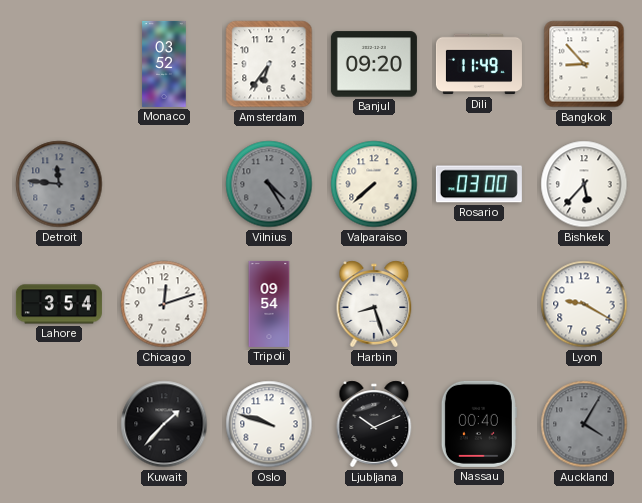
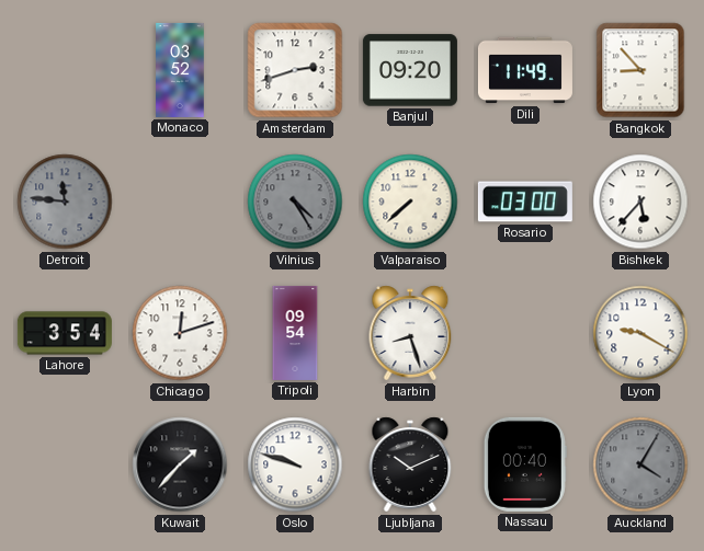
Amsterdam: 6:36 -> 2:42
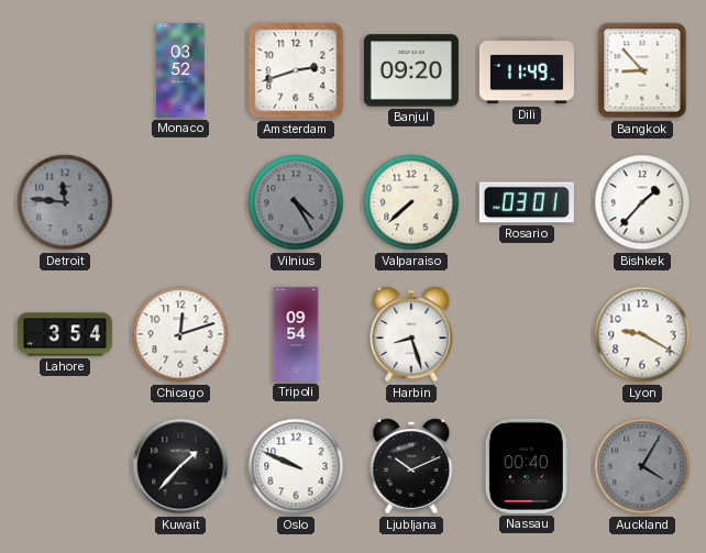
Rosario: 03:00 -> 03:01
Bishkek: 5:37 -> 1:37
Oslo: 9:48 -> 9:49
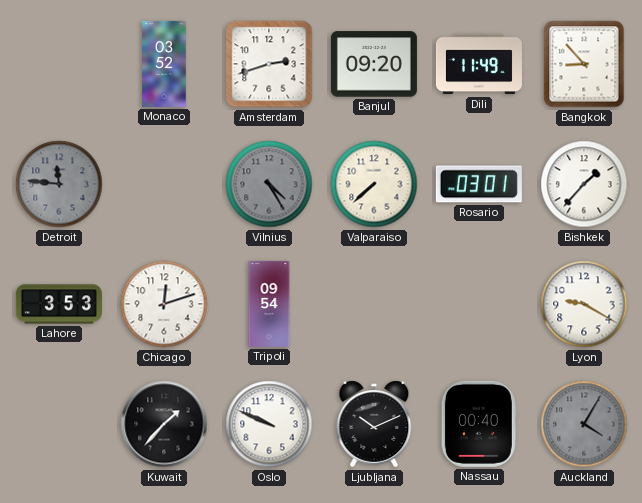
Lahore: 3:54 -> 3:53
Harbin: 8:27 -> none
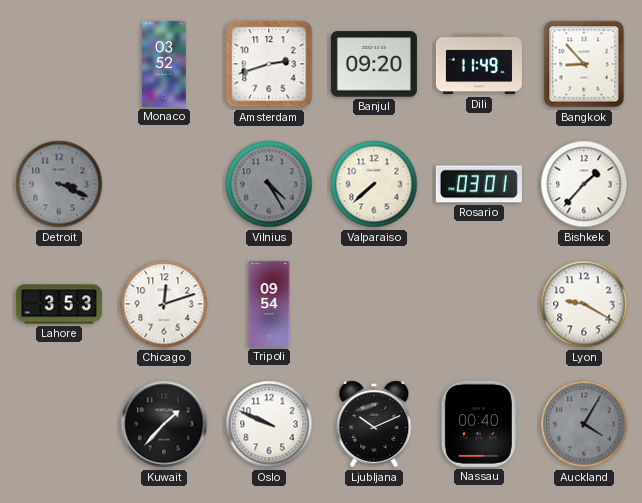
Detroit: 11:46 -> 3:19
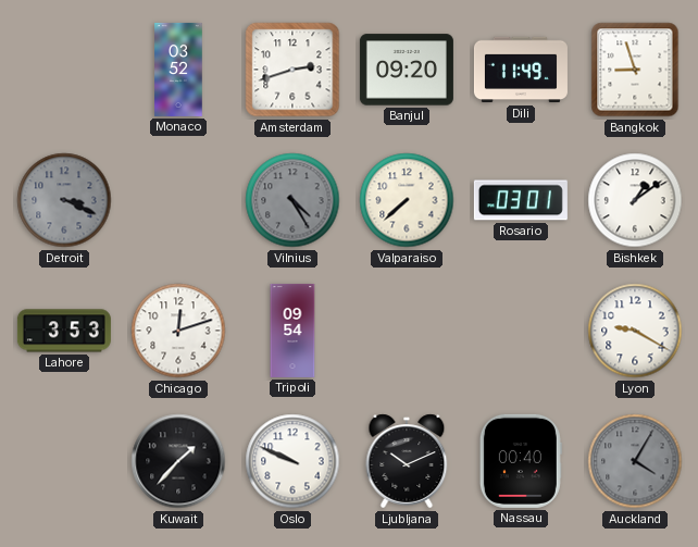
Bangkok: 8:53 -> 8:57
Bishkek: 1:37 -> 1:09
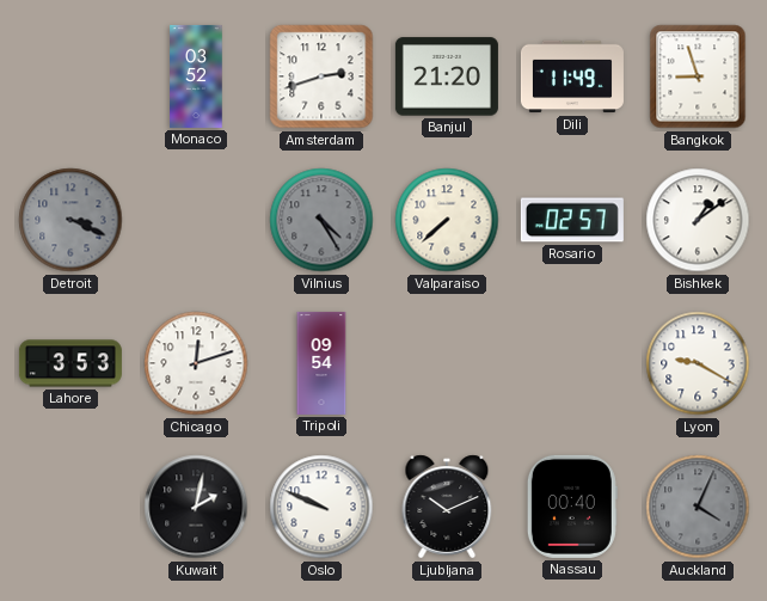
Banjul: 09:20 -> 21:20
Rosario: 03:01 -> 02:57
Kuwait: 1:37 -> 2:02
Auckland: 4:05 -> 4:04
